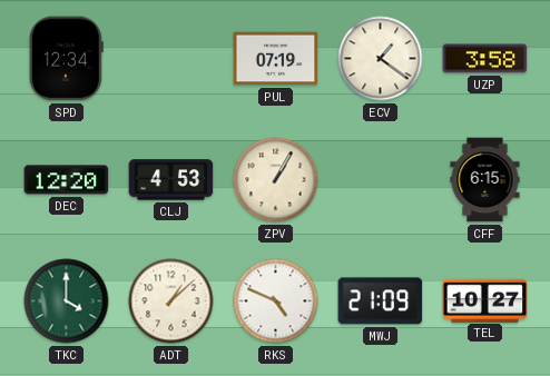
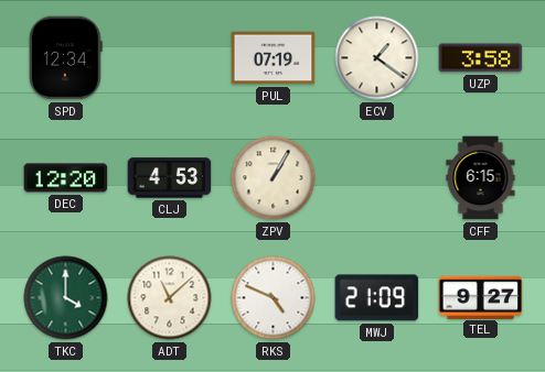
ADT: 1:08 -> 11:08
TEL: 10:27 -> 9:27
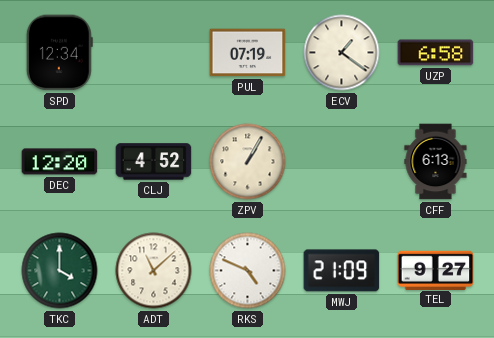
UZP: 3:58 -> 6:58
CLJ: 4:53 -> 4:52
CFF: 6:15 -> 6:13
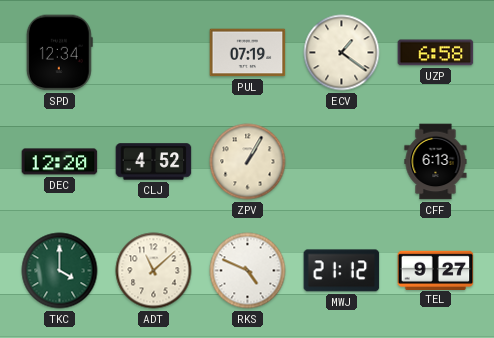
MWJ: 21:09 -> 21:12
